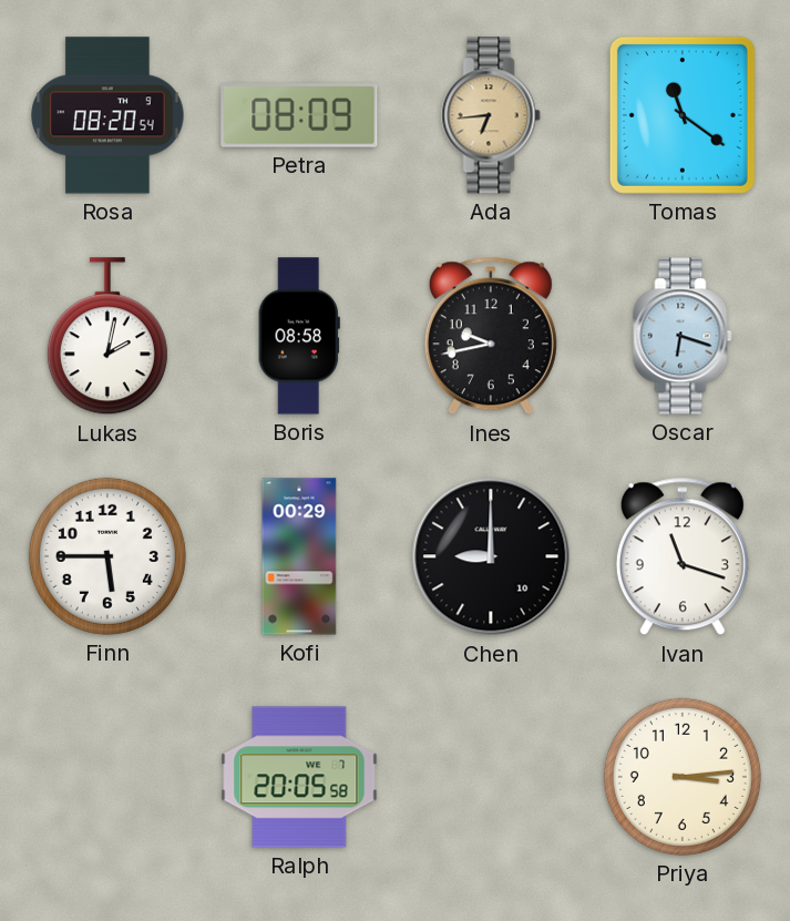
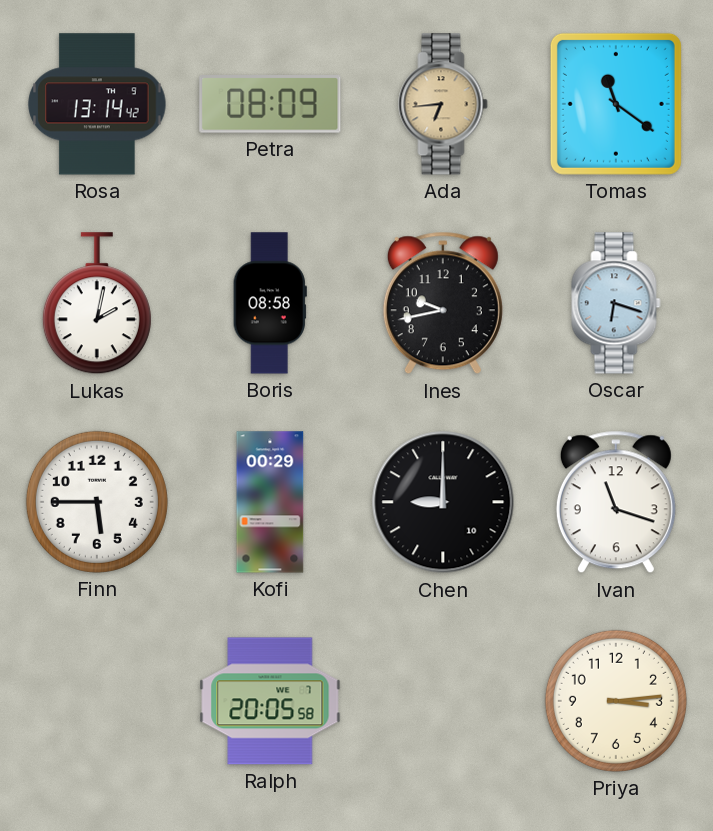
Rosa: 08:20 -> 13:14
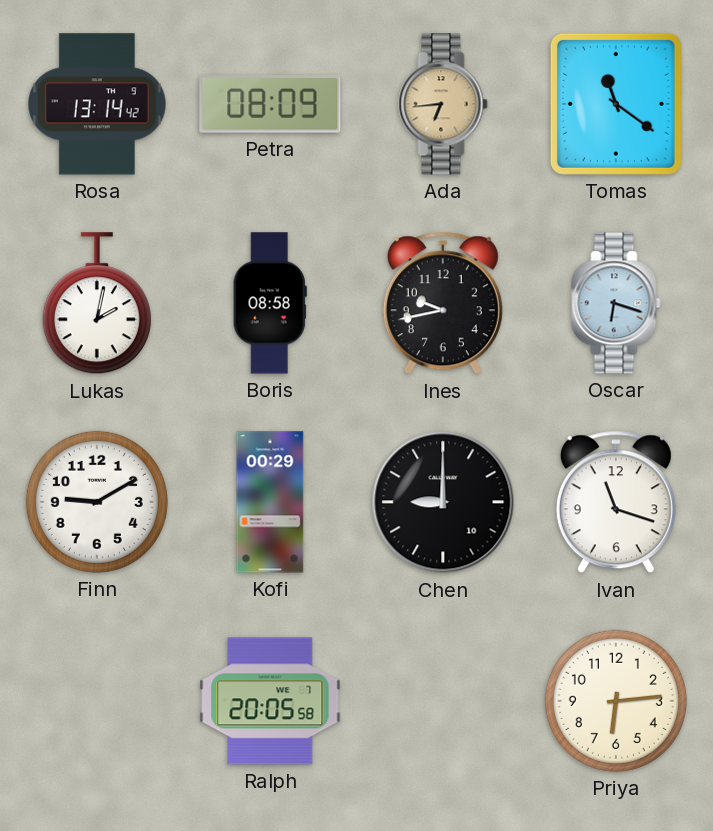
Finn: 5:45 -> 9:10
Priya: 3:14 -> 6:14
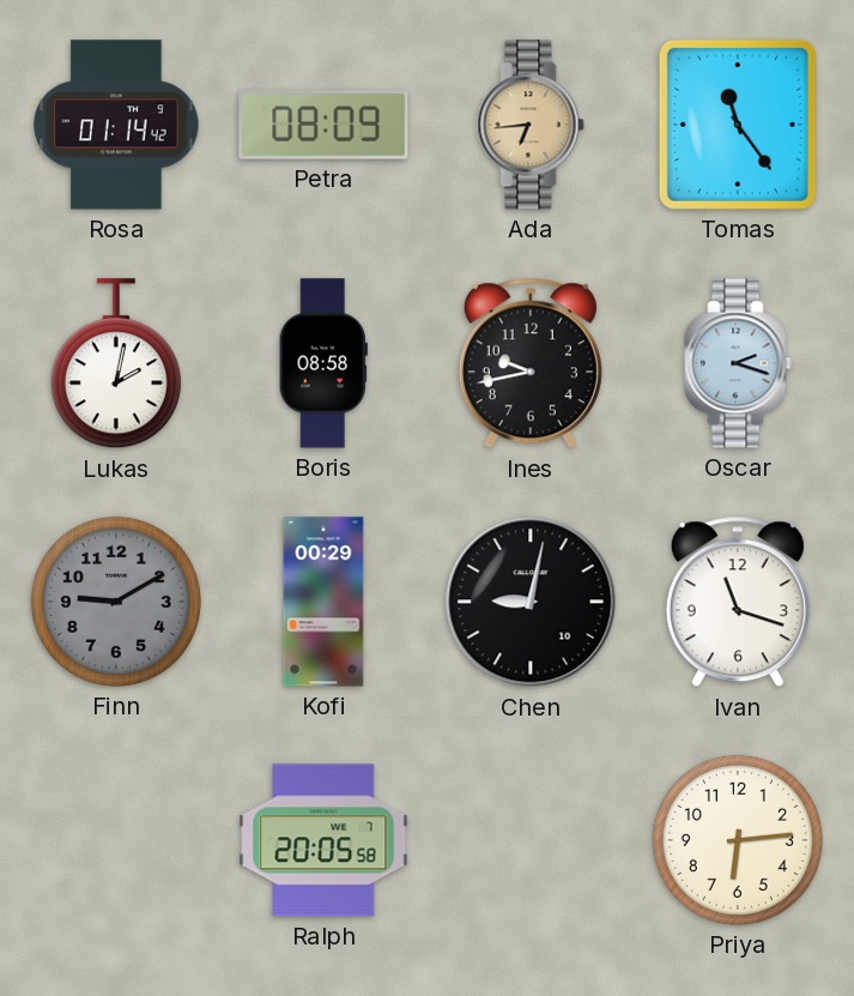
Rosa: 13:14 -> 01:14
Tomas: 11:21 -> 11:24
Oscar: 6:18 -> 2:18
Finn dial: white -> grey
Chen: 9:00 -> 9:02
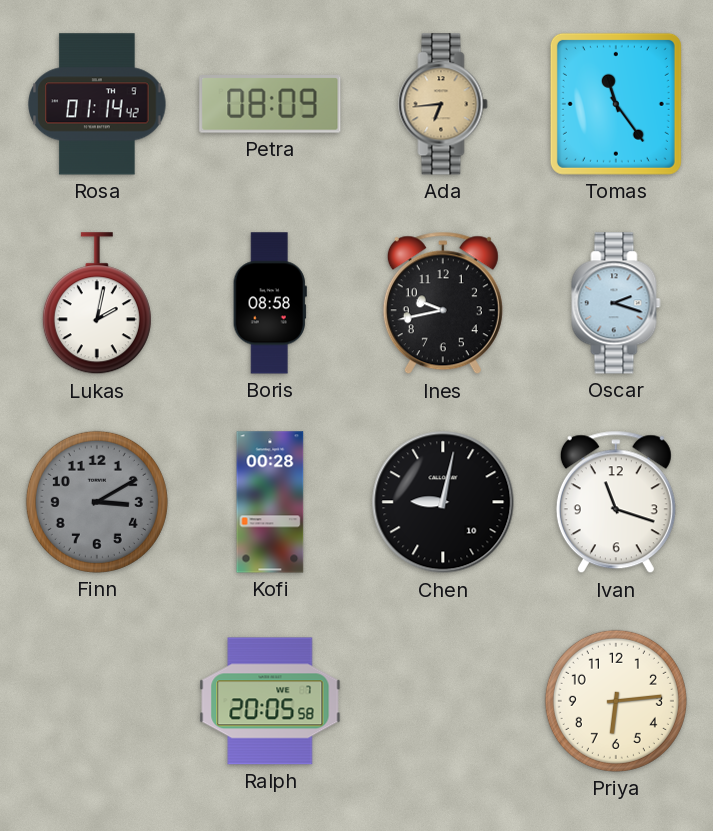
Finn: 9:10 -> 3:10
Kofi: 00:29 -> 00:28
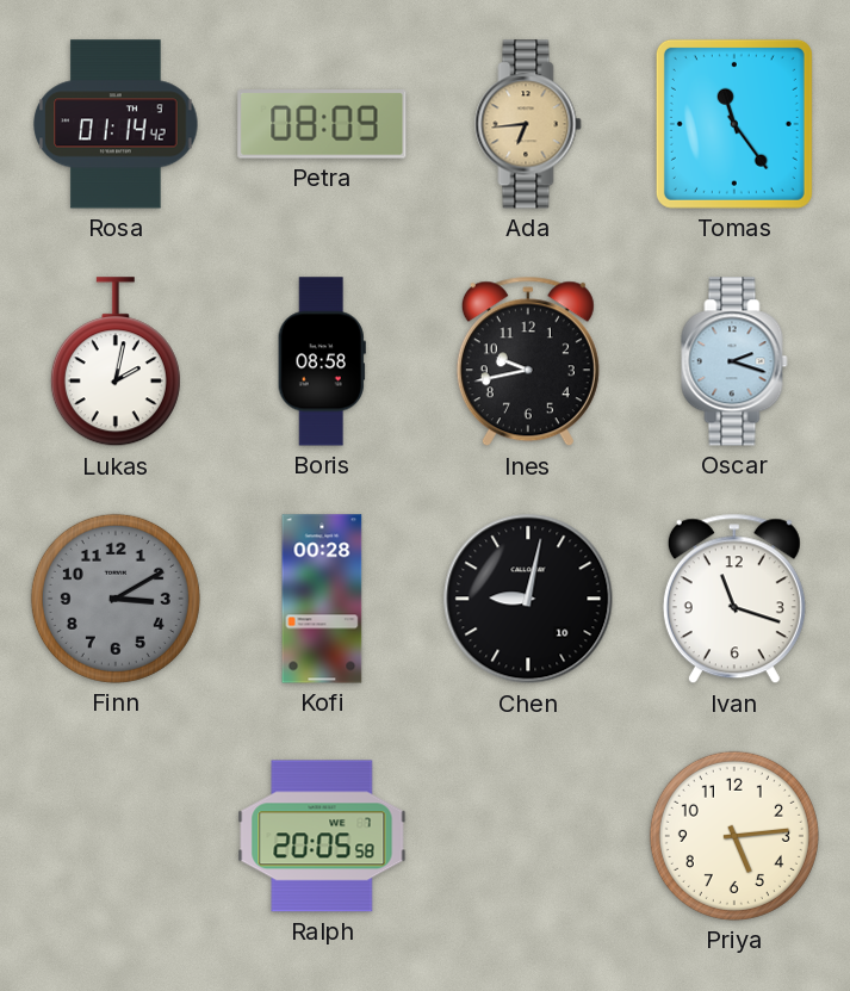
Priya: 6:14 -> 5:14
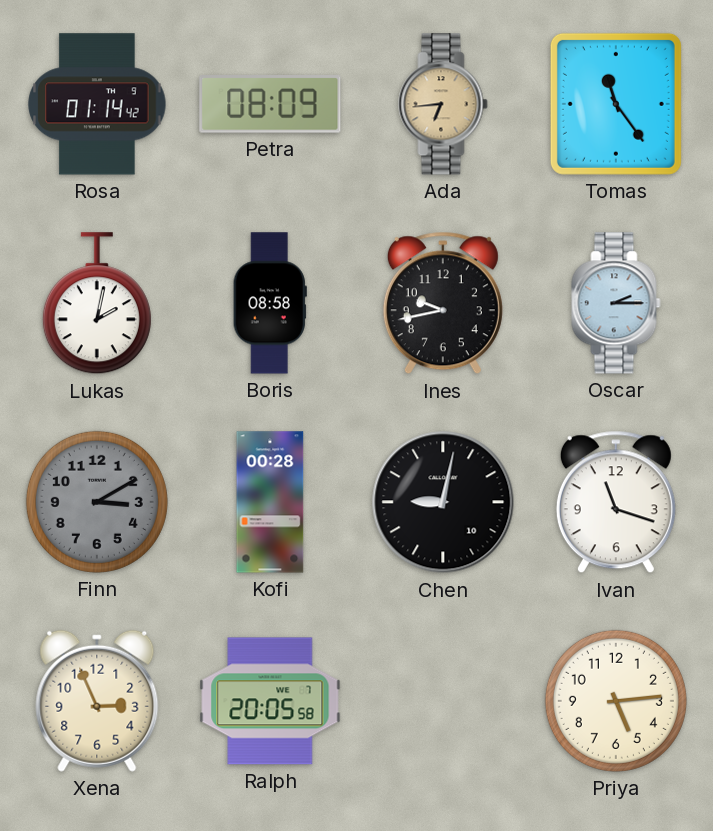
Oscar: 2:18 -> 2:15
Xena: none -> 2:56
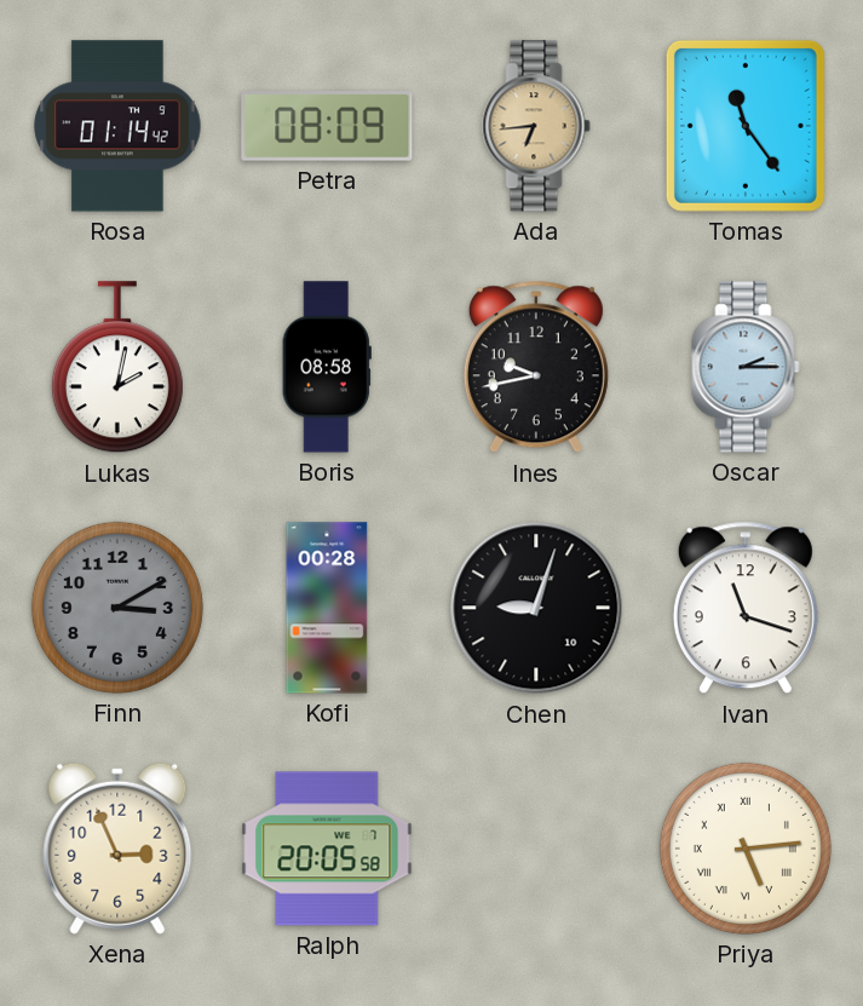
Chen: 9:02 -> 9:03
Priya numerals: Arabic -> Roman
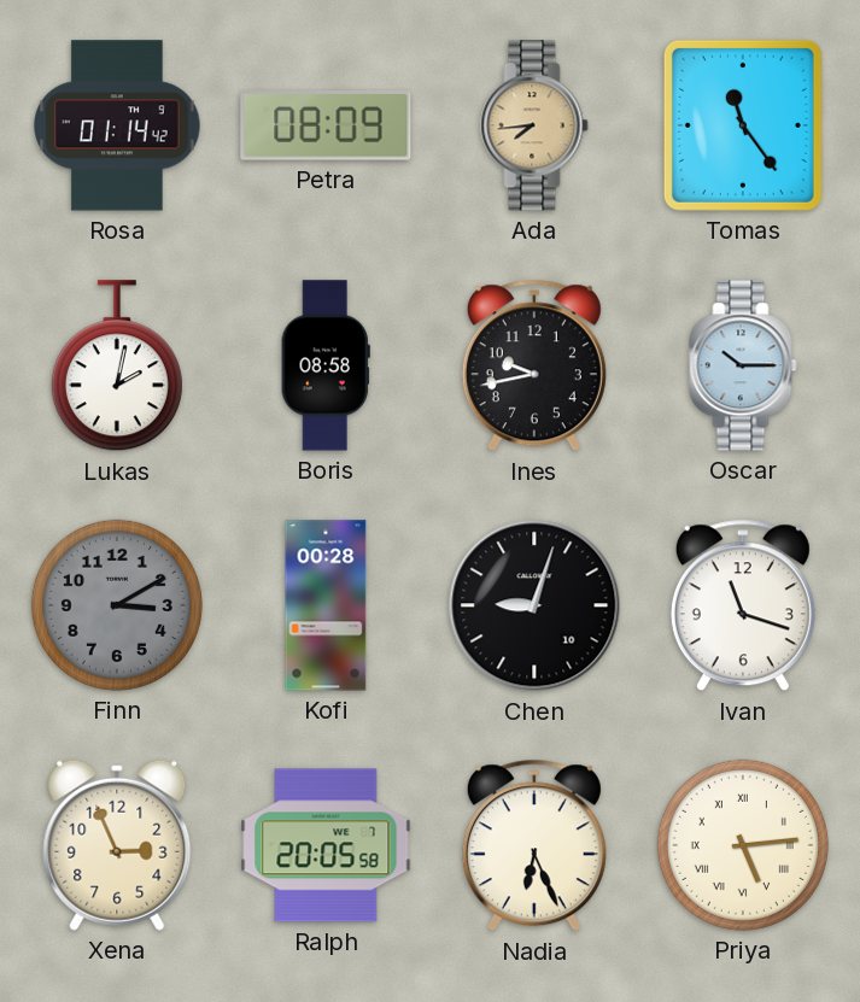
Ada: 6:44 -> 7:44
Oscar: 2:15 -> 10:15
Nadia: none -> 6:26
